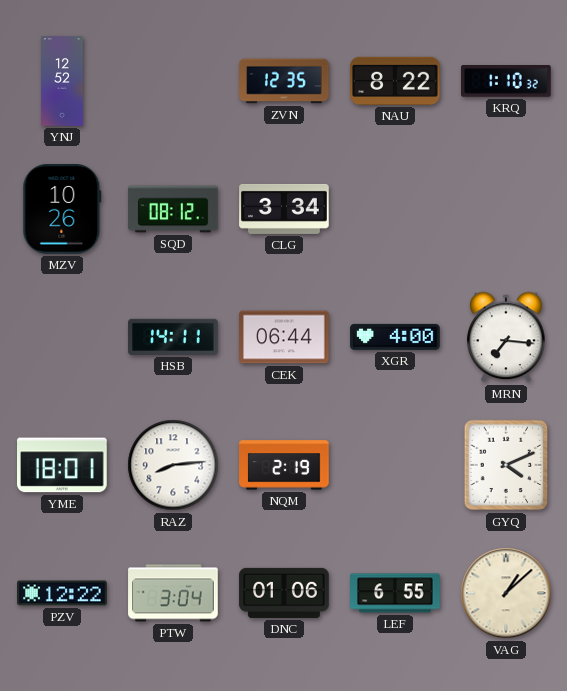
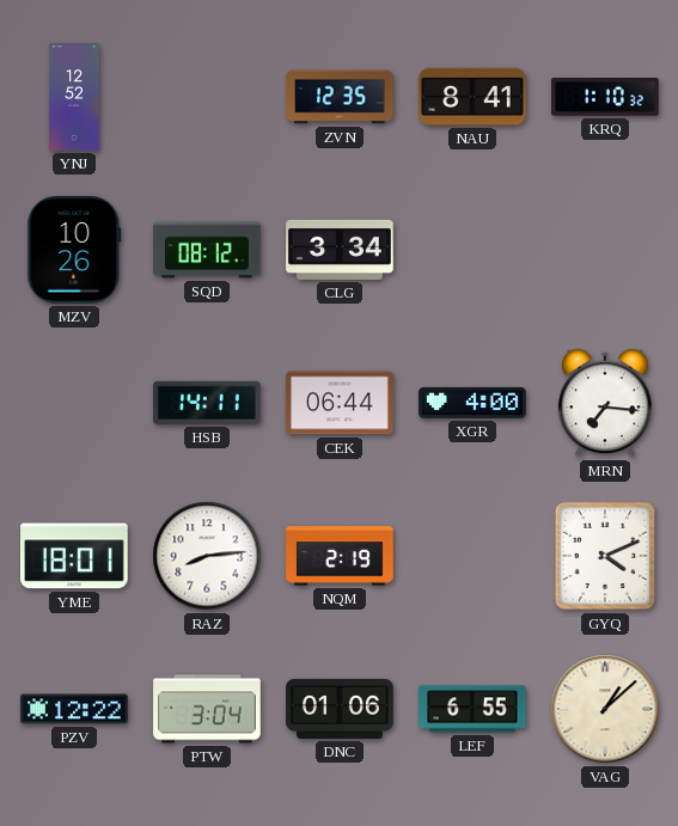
NAU: 8:22 -> 8:41
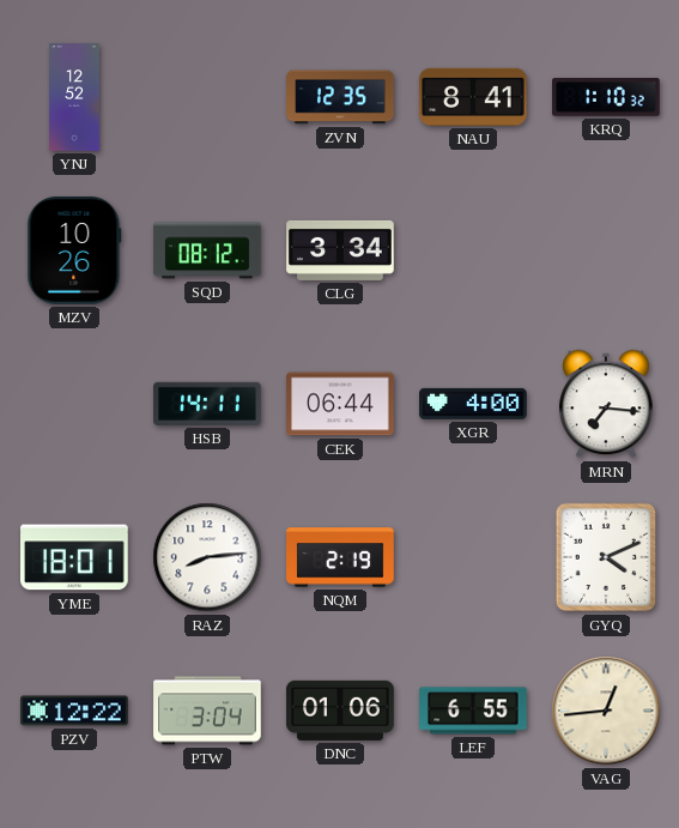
VAG: 1:08 -> 12:44
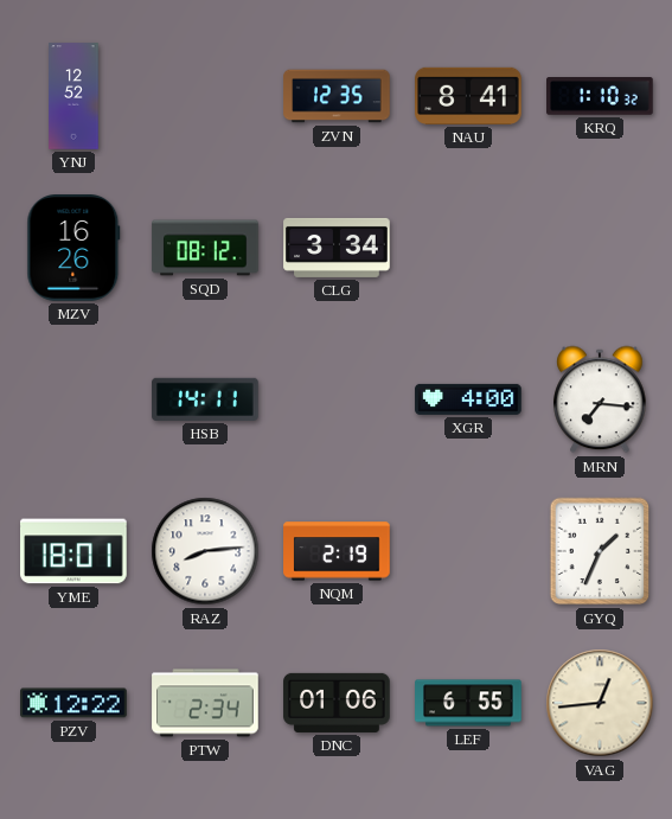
MZV: 10:26 -> 16:26
CEK: 06:44 -> none
GYQ: 4:11 -> 1:34
PTW: 3:04 -> 2:34
